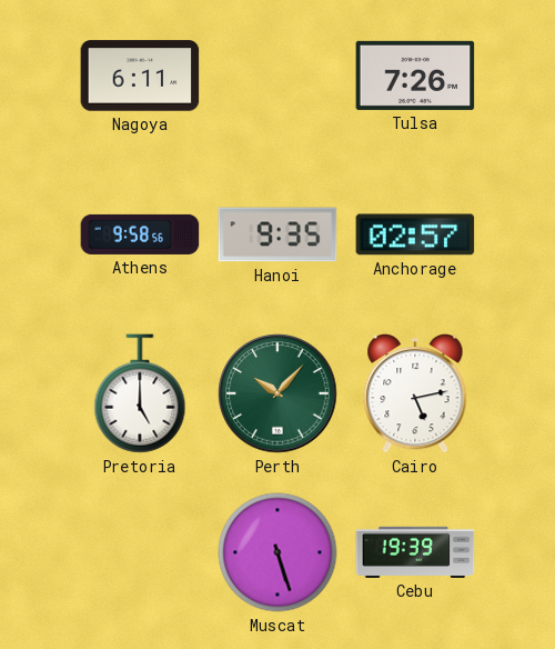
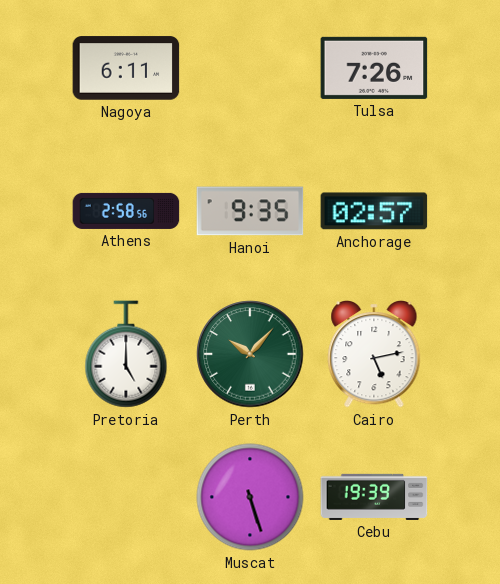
Athens: 9:58 -> 2:58
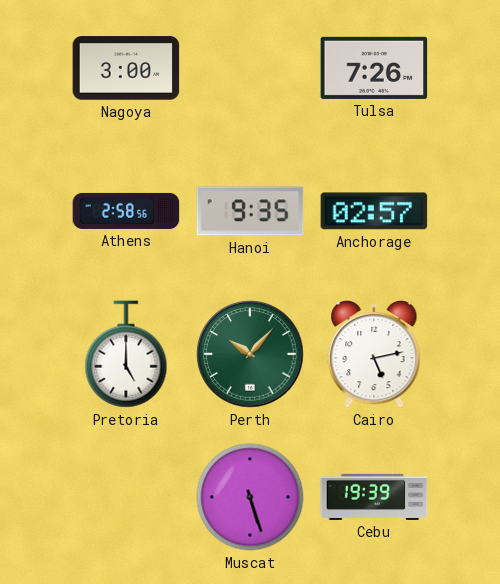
Nagoya: 6:11 -> 3:00
